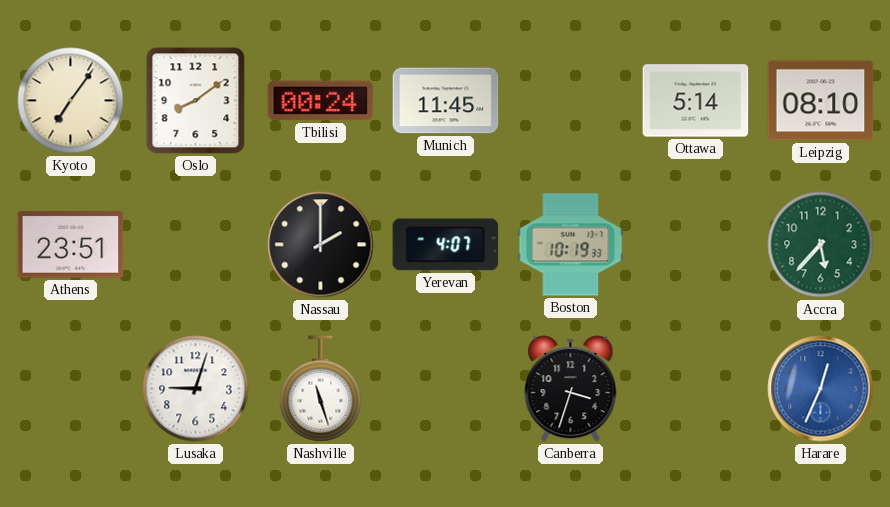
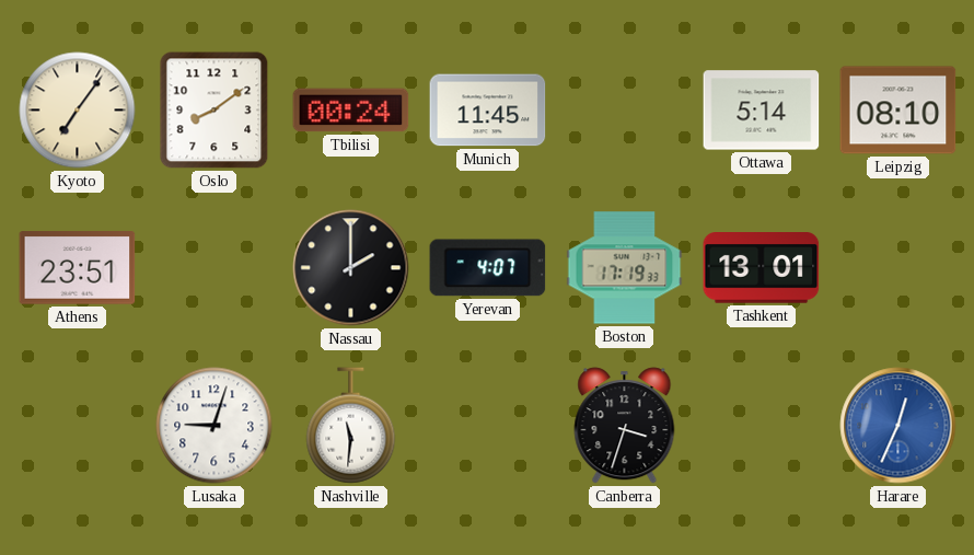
Boston: 10:19 -> 17:19
Tashkent: none -> 13:01
Accra: 5:37 -> none
Nashville: 11:27 -> 11:31
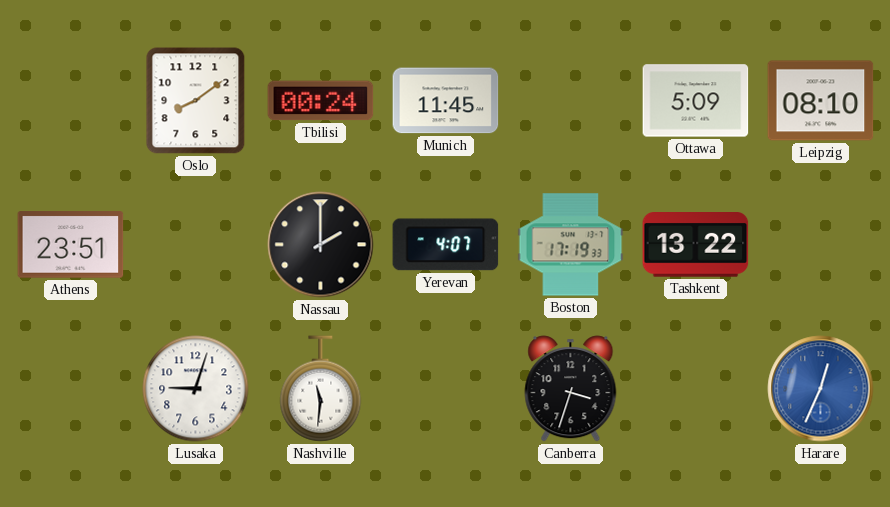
Kyoto: 7:06 -> none
Ottawa: 5:14 -> 5:09
Tashkent: 13:01 -> 13:22
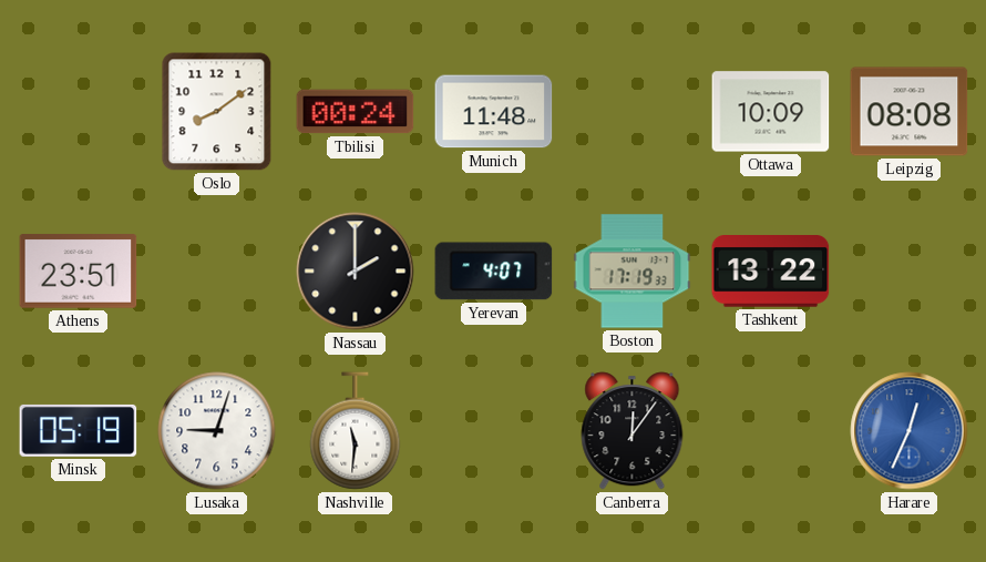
Munich: 11:45 -> 11:48
Ottawa: 5:09 -> 10:09
Leipzig: 08:10 -> 08:08
Minsk: none -> 05:19
Canberra: 3:33 -> 12:06
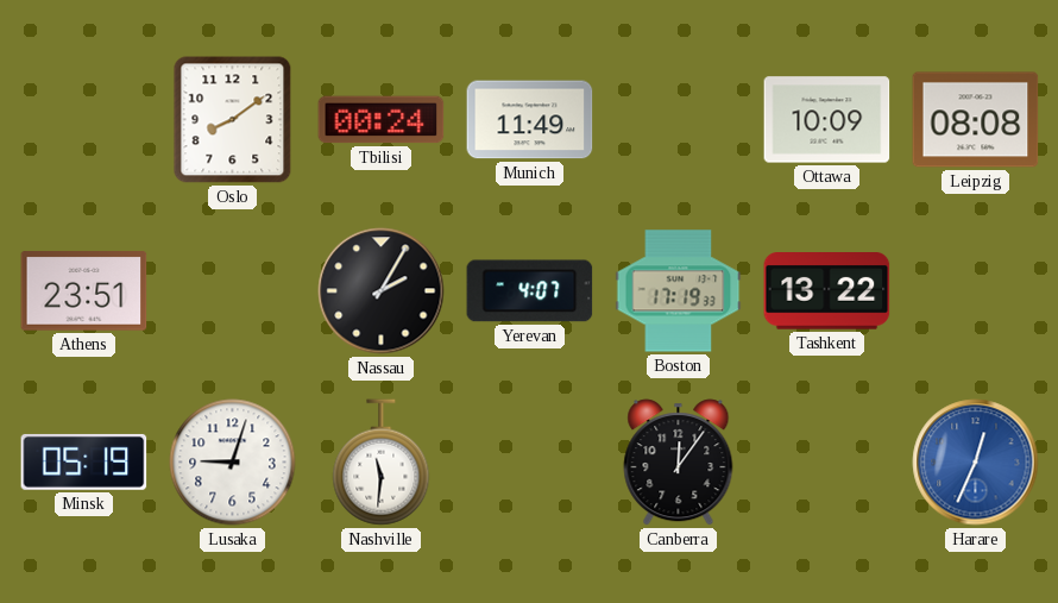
Munich: 11:48 -> 11:49
Nassau: 2:00 -> 2:05
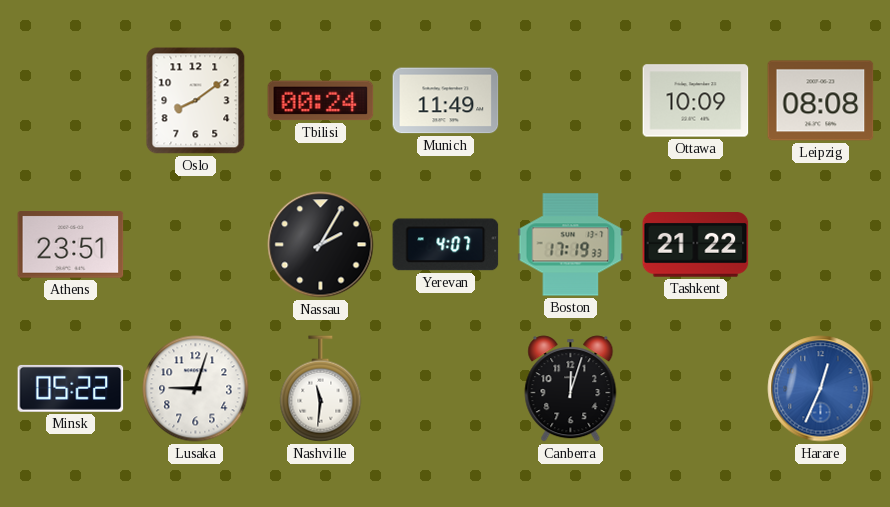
Tashkent: 13:22 -> 21:22
Minsk: 05:19 -> 05:22
Canberra: 12:06 -> 12:03
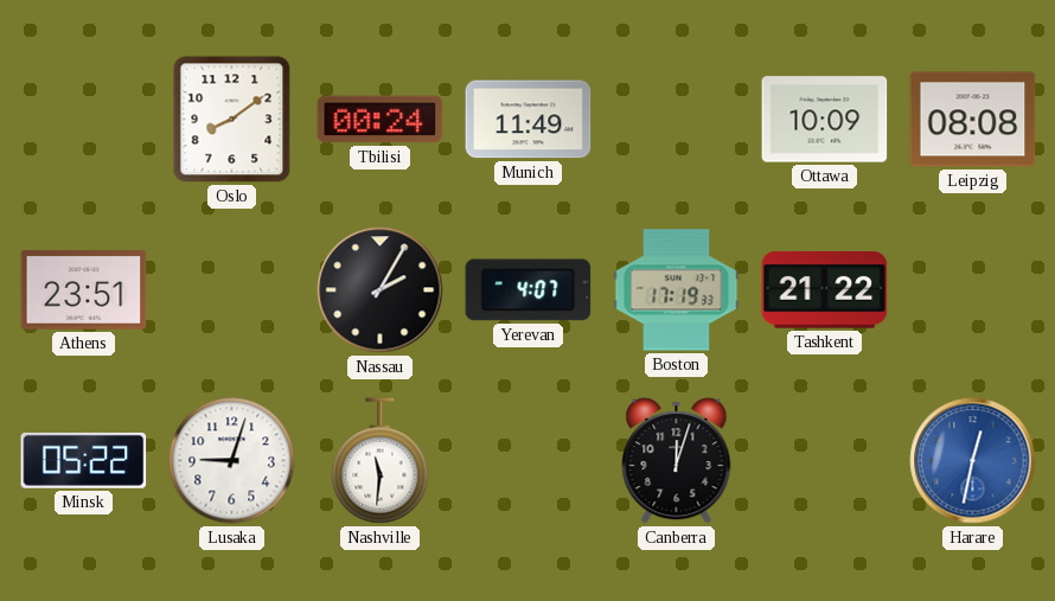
Harare: 12:34 -> 12:32
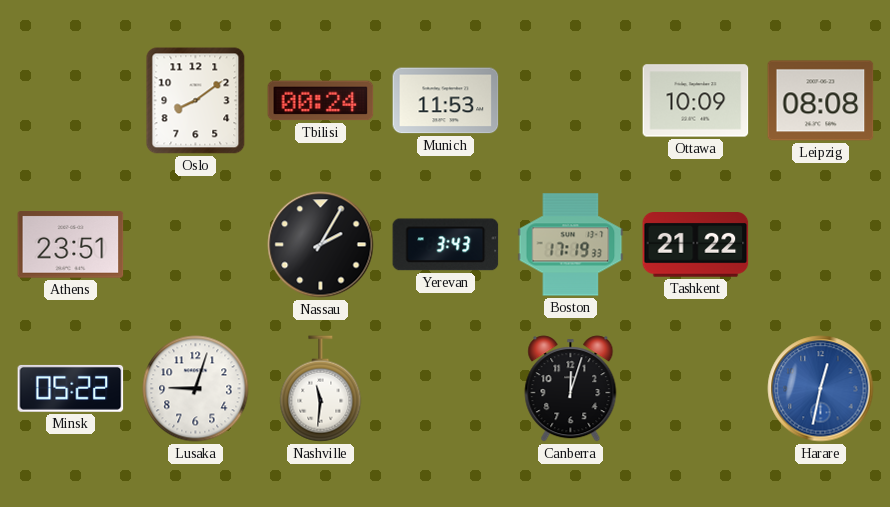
Munich: 11:49 -> 11:53
Yerevan: 4:07 -> 3:43
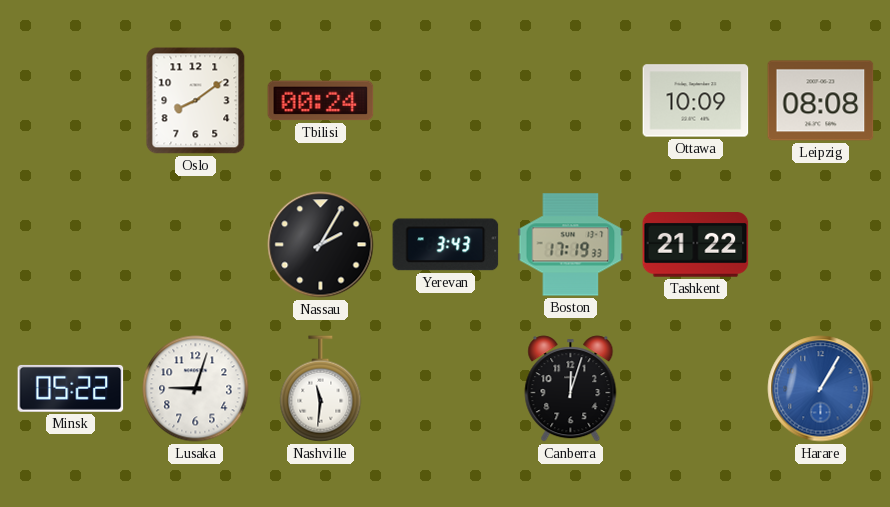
Munich: 11:53 -> none
Athens: 23:51 -> none
Harare: 12:32 -> 1:05
